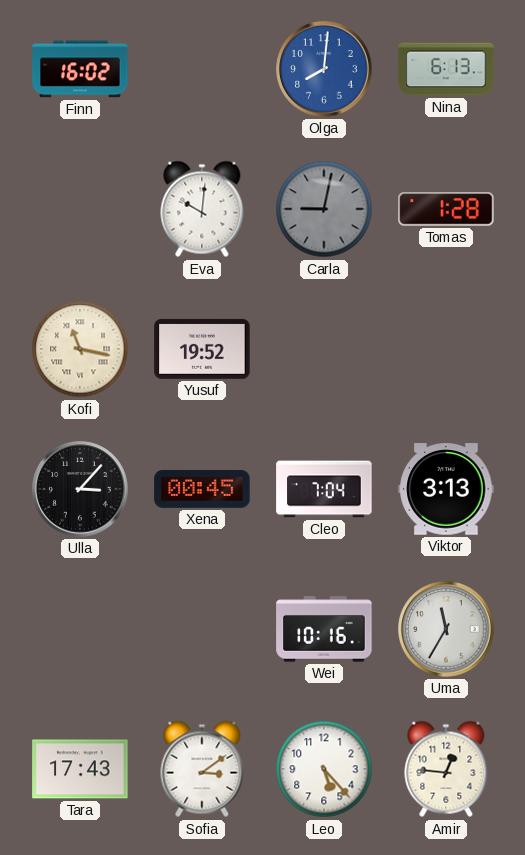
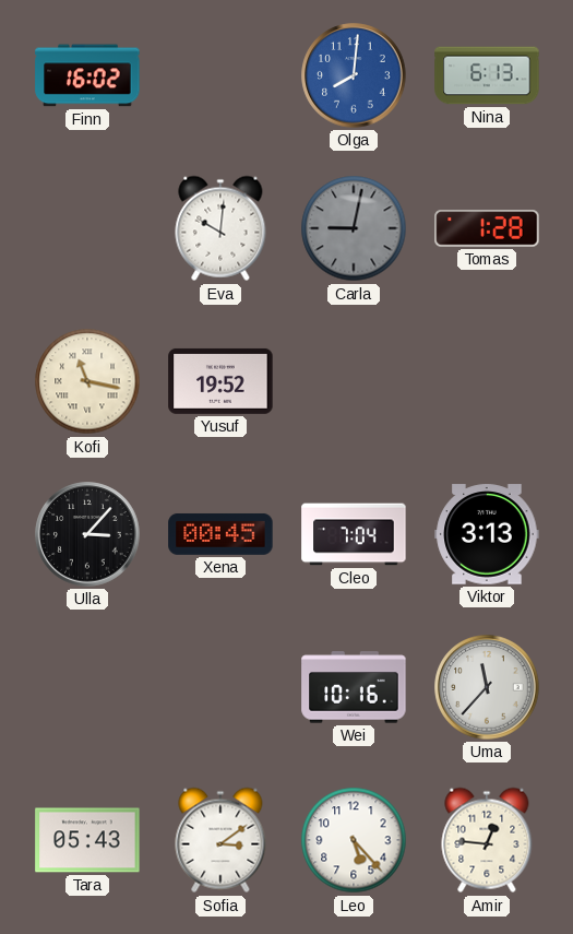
Uma: 11:35 -> 11:37
Tara: 17:43 -> 05:43
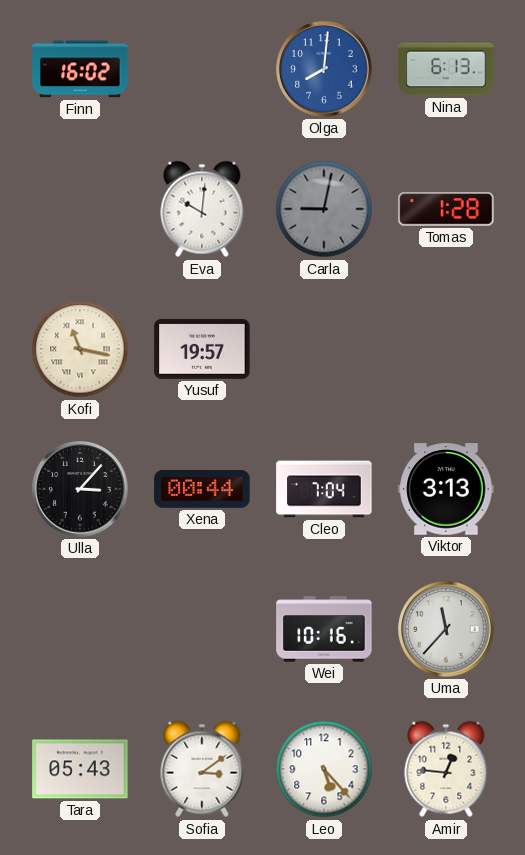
Yusuf: 19:52 -> 19:57
Xena: 00:45 -> 00:44
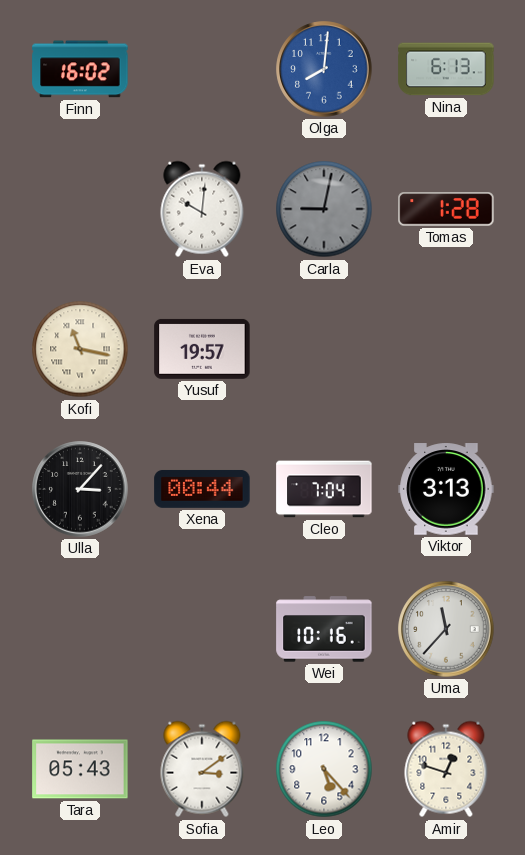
Amir: 12:46 -> 12:48
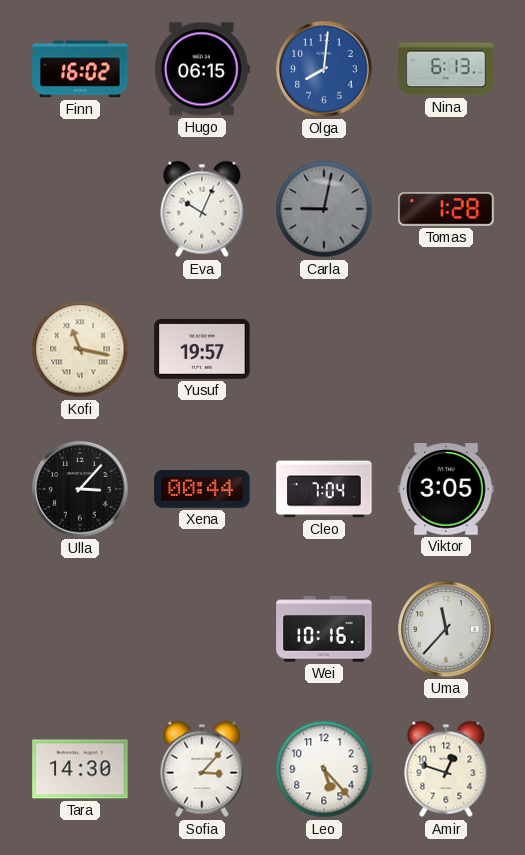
Hugo: none -> 06:15
Eva: 10:01 -> 10:04
Viktor: 3:13 -> 3:05
Tara: 05:43 -> 14:30
Sofia: 3:09 -> 3:07
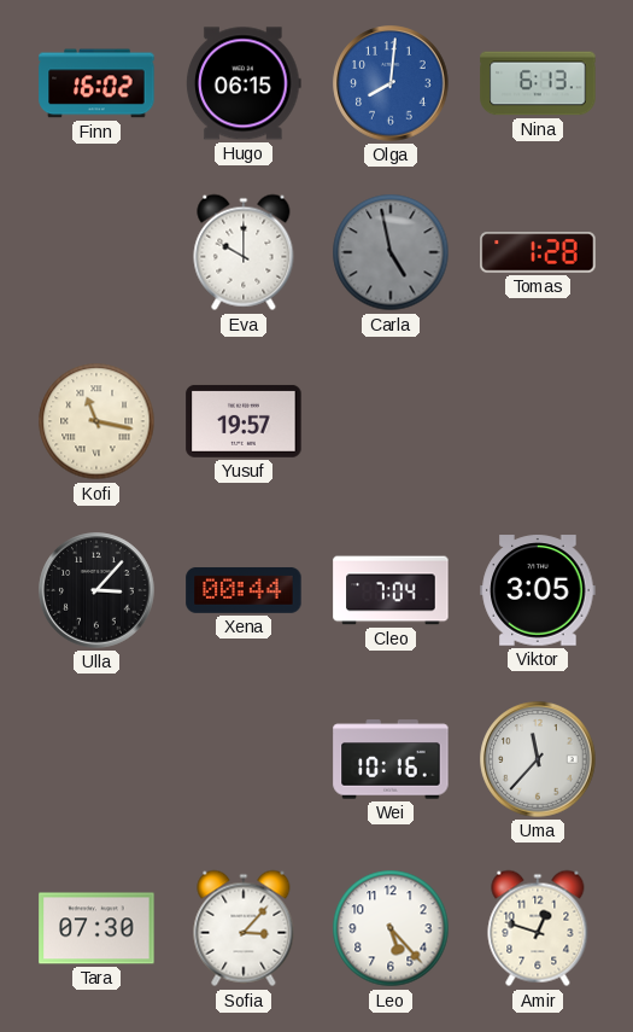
Eva: 10:04 -> 10:00
Carla: 9:02 -> 4:58
Tara: 14:30 -> 07:30
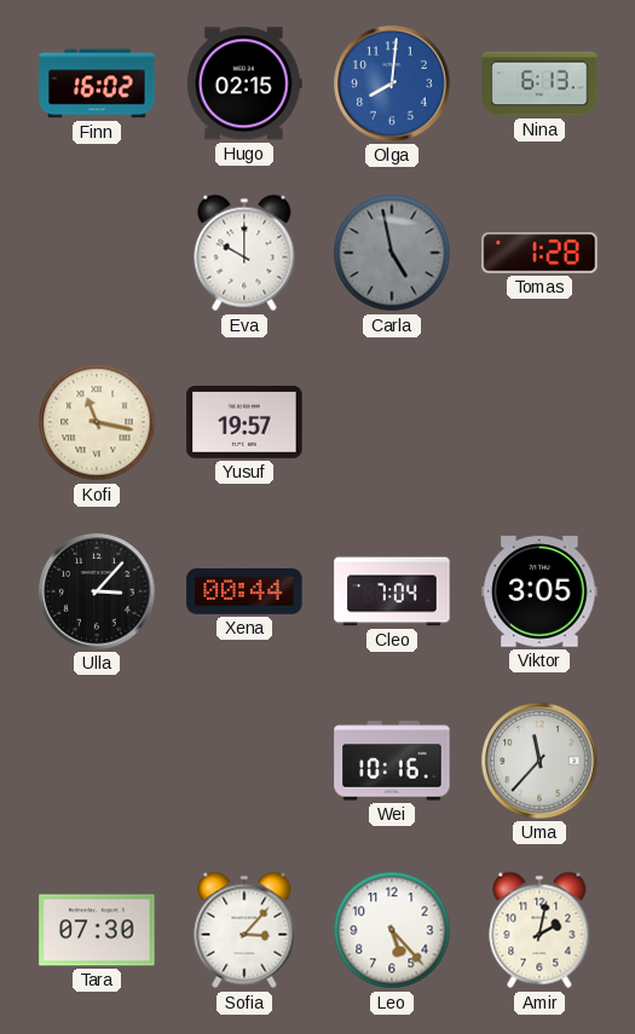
Hugo: 06:15 -> 02:15
Amir: 12:48 -> 2:02
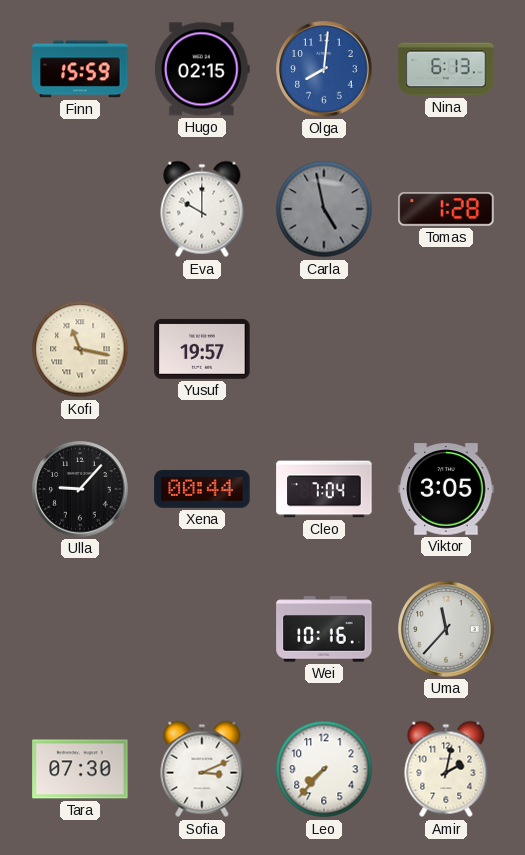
Finn: 16:02 -> 15:59
Ulla: 3:07 -> 9:07
Sofia: 3:07 -> 3:11
Leo: 5:23 -> 7:37
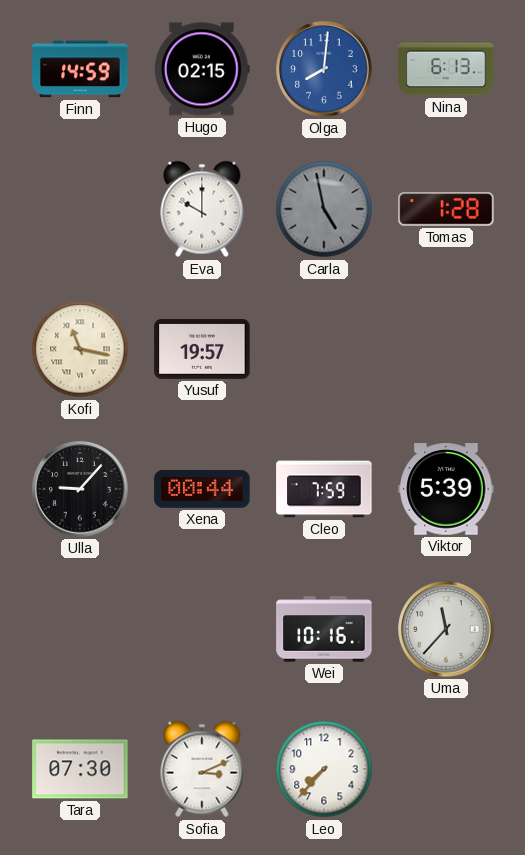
Finn: 15:59 -> 14:59
Cleo: 7:04 -> 7:59
Viktor: 3:05 -> 5:39
Amir: 2:02 -> none
